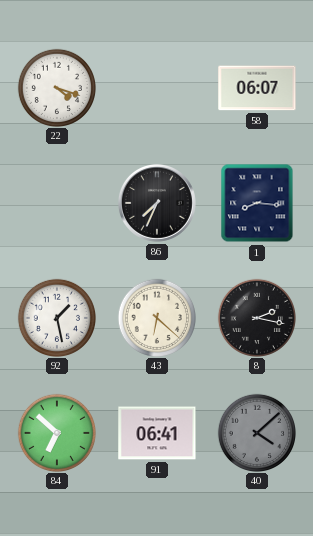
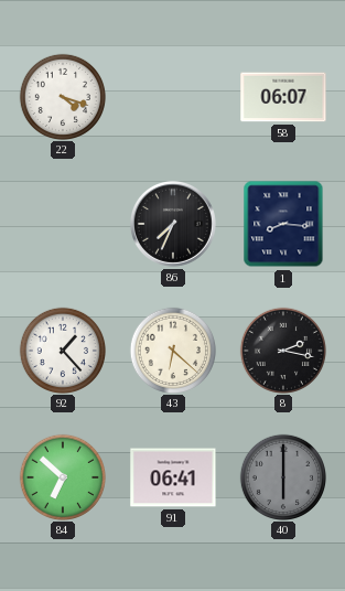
92: 1:28 -> 1:23
40: 4:08 -> 6:00
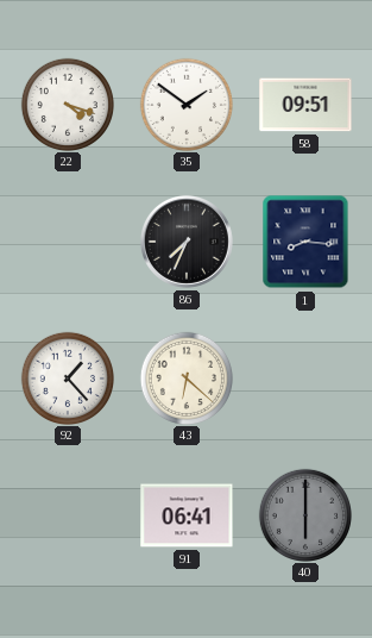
35: none -> 1:51
58: 06:07 -> 09:51
8: 2:17 -> none
84: 6:52 -> none
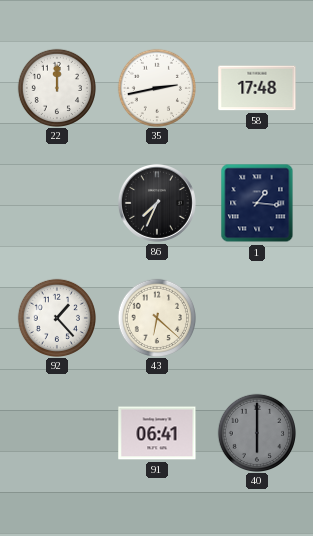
22: 4:18 -> 12:00
35: 1:51 -> 2:43
58: 09:51 -> 17:48
1: 8:16 -> 1:16
